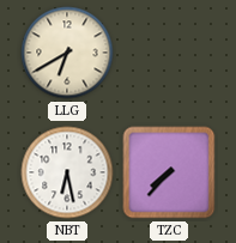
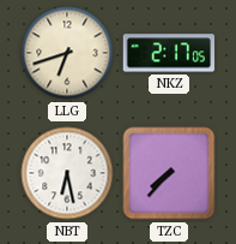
LLG: 6:40 -> 6:42
NKZ: none -> 2:17
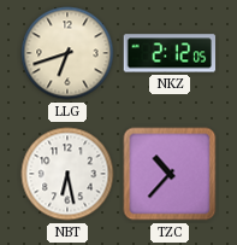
NKZ: 2:17 -> 2:12
TZC: 7:37 -> 10:37
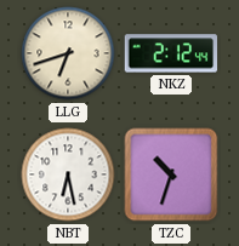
NKZ: 2:12:05 -> 2:12:44
TZC: 10:37 -> 10:33
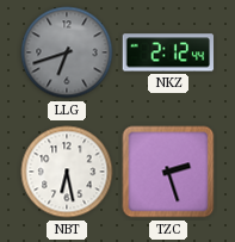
LLG dial: cream -> grey
TZC: 10:33 -> 2:27
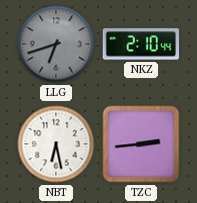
NKZ: 2:12 -> 2:10
TZC: 2:27 -> 2:44
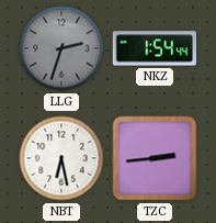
LLG: 6:42 -> 2:33
NKZ: 2:10 -> 1:54
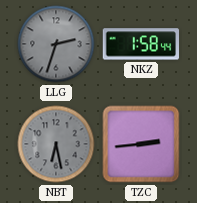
NKZ: 1:54 -> 1:58
NBT dial: white -> grey
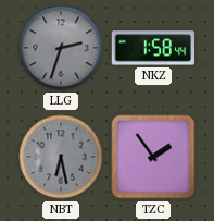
TZC: 2:44 -> 1:54
